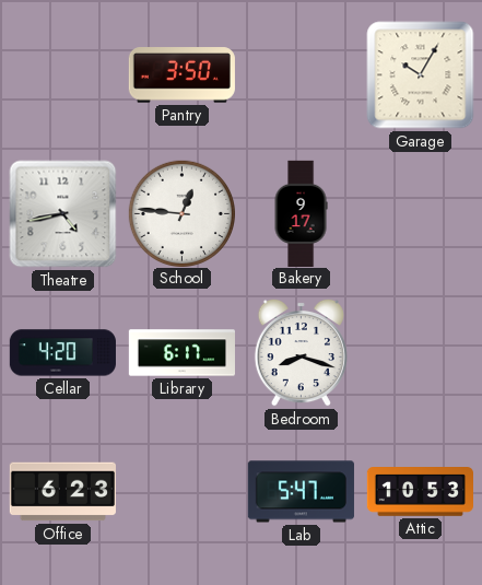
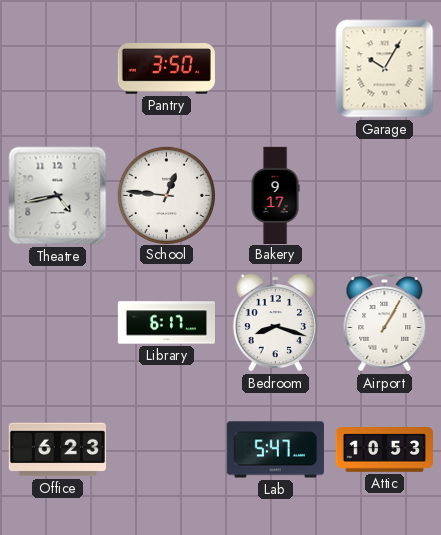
Cellar: 4:20 -> none
Airport: none -> 1:05
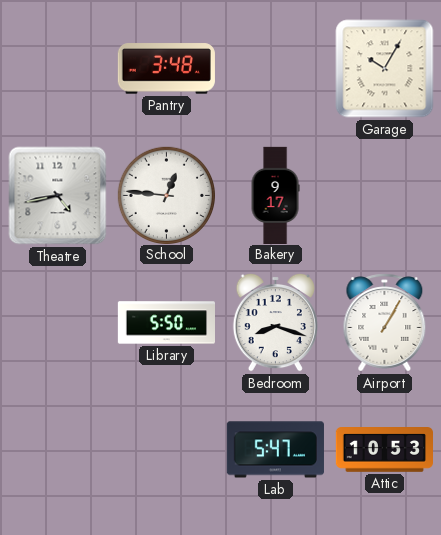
Pantry: 3:50 -> 3:48
Library: 6:17 -> 5:50
Office: 6:23 -> none
